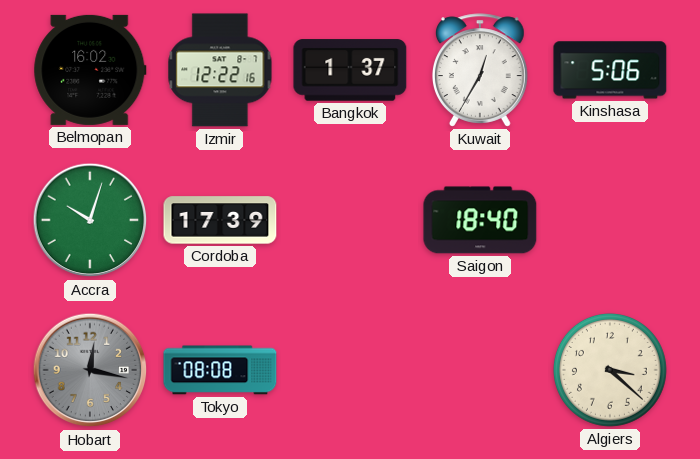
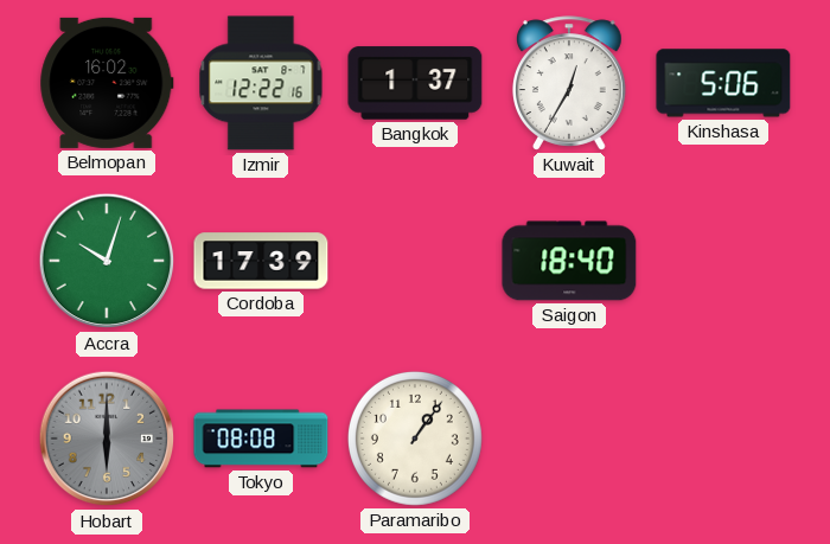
Hobart: 12:17 -> 6:00
Paramaribo: none -> 1:06
Algiers: 3:22 -> none
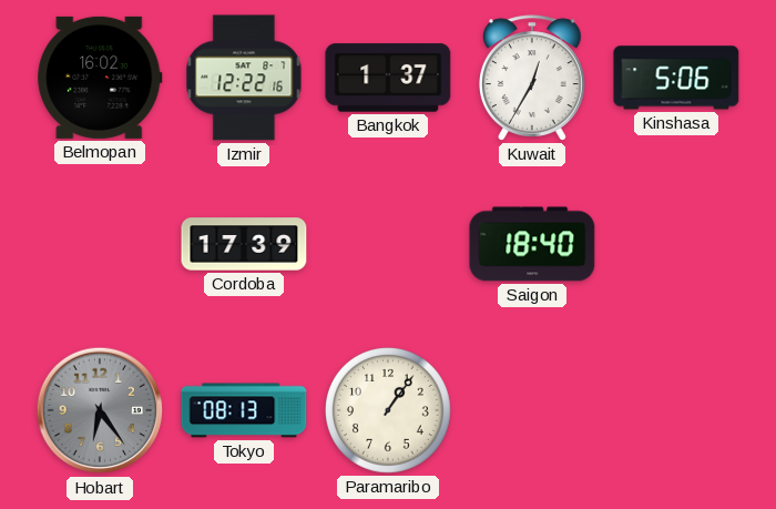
Accra: 10:03 -> none
Hobart: 6:00 -> 6:24
Tokyo: 08:08 -> 08:13
